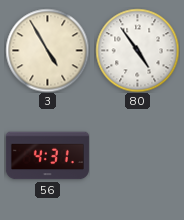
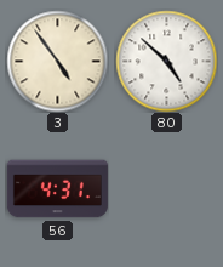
3: 4:55 -> 4:54
80: 4:54 -> 4:52
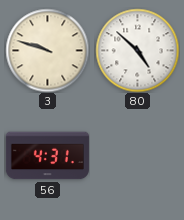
3: 4:54 -> 9:48
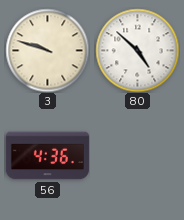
56: 4:31 -> 4:36
